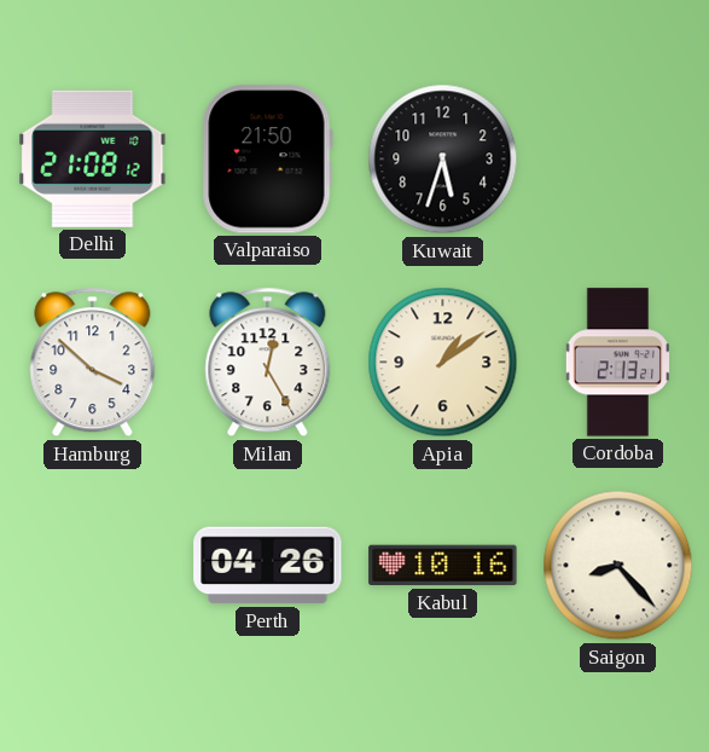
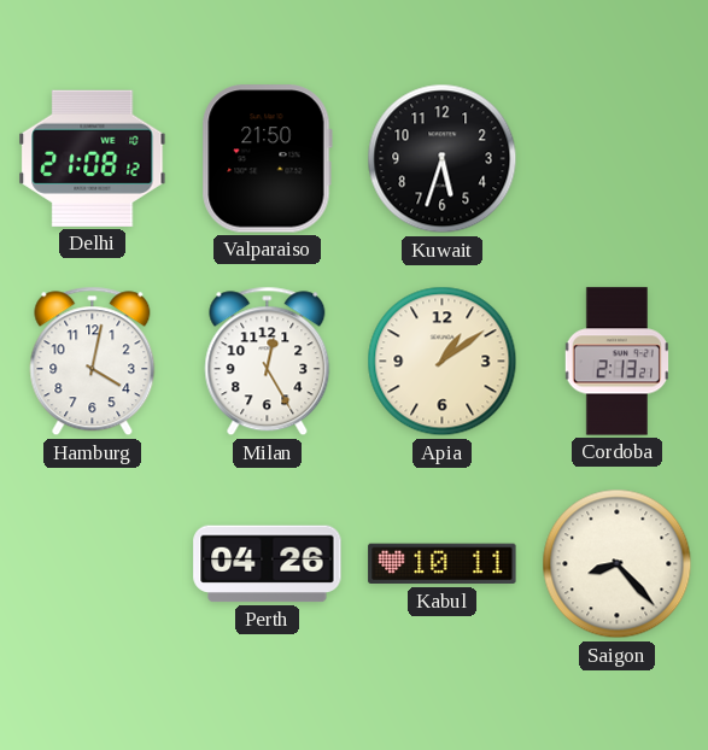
Hamburg: 3:52 -> 4:02
Kabul: 10:16 -> 10:11
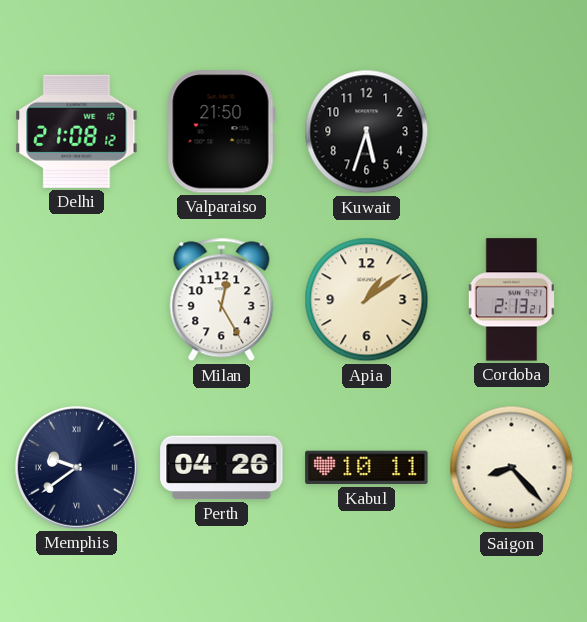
Hamburg: 4:02 -> none
Memphis: none -> 9:39
